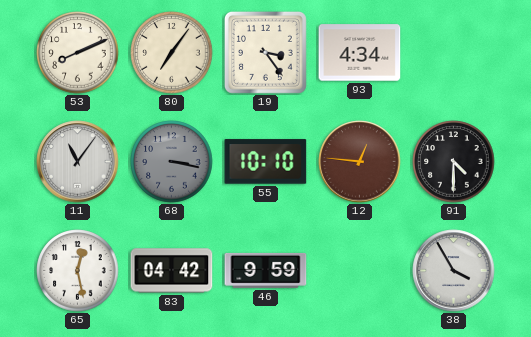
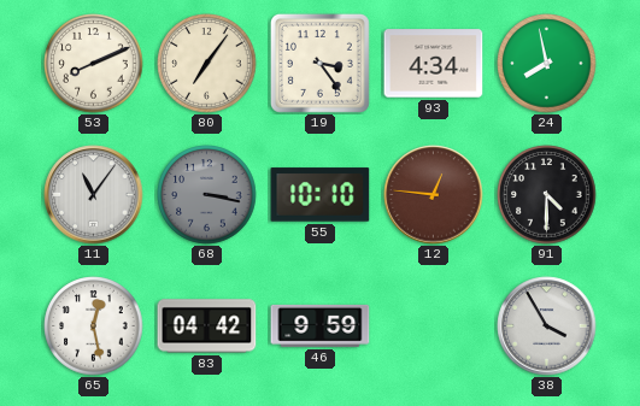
24: none -> 7:58
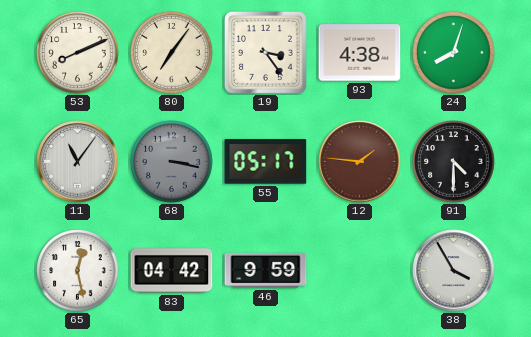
93: 4:34 -> 4:38
24: 7:58 -> 8:03
55: 10:10 -> 05:17
12: 12:46 -> 1:46
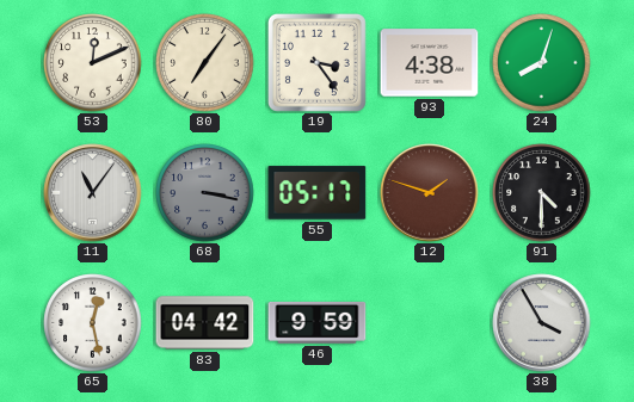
53: 8:11 -> 12:11
12: 1:46 -> 1:48
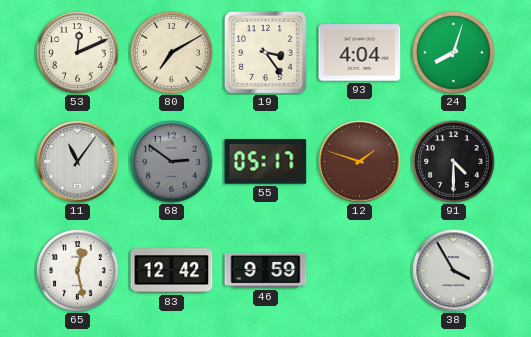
80: 7:06 -> 7:10
93: 4:38 -> 4:04
68: 3:17 -> 2:51
83: 04:42 -> 12:42
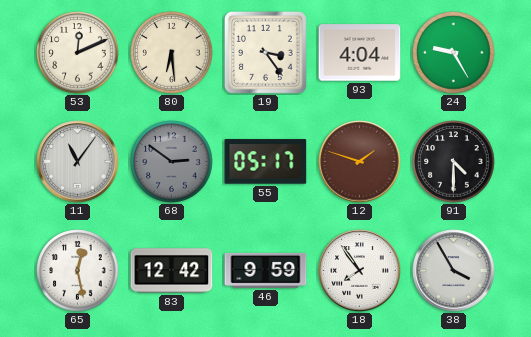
80: 7:10 -> 6:29
24: 8:03 -> 9:25
18: none -> 7:54
